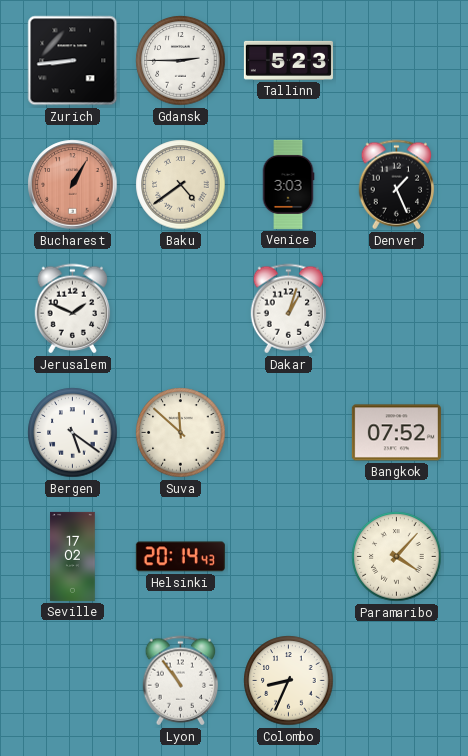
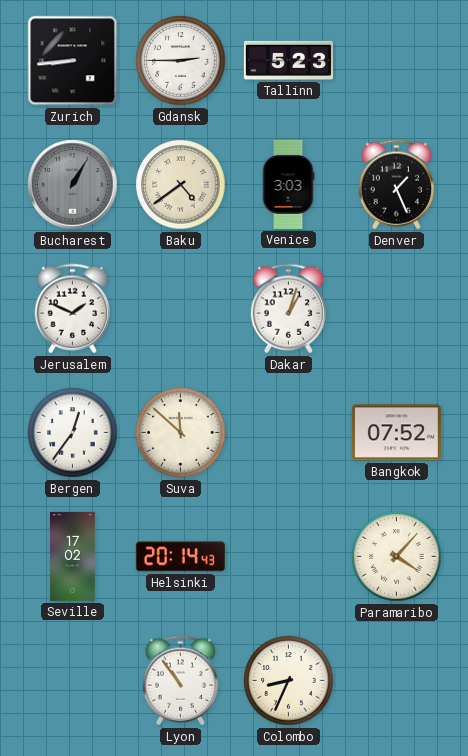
Bucharest dial: salmon -> grey
Bergen: 5:21 -> 12:36
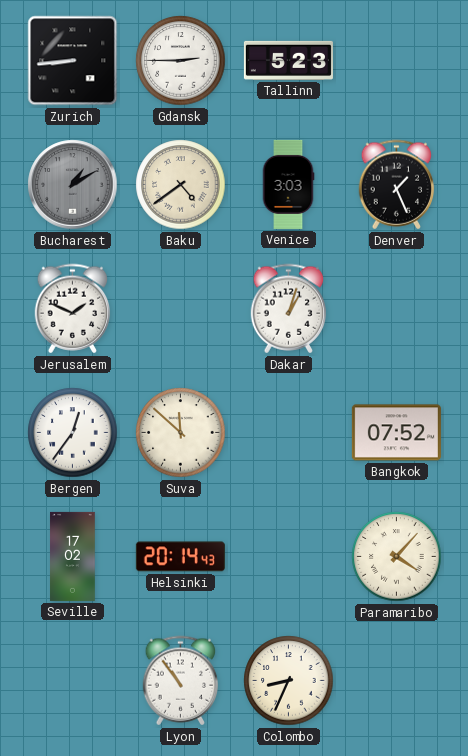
Bucharest: 1:05 -> 1:10
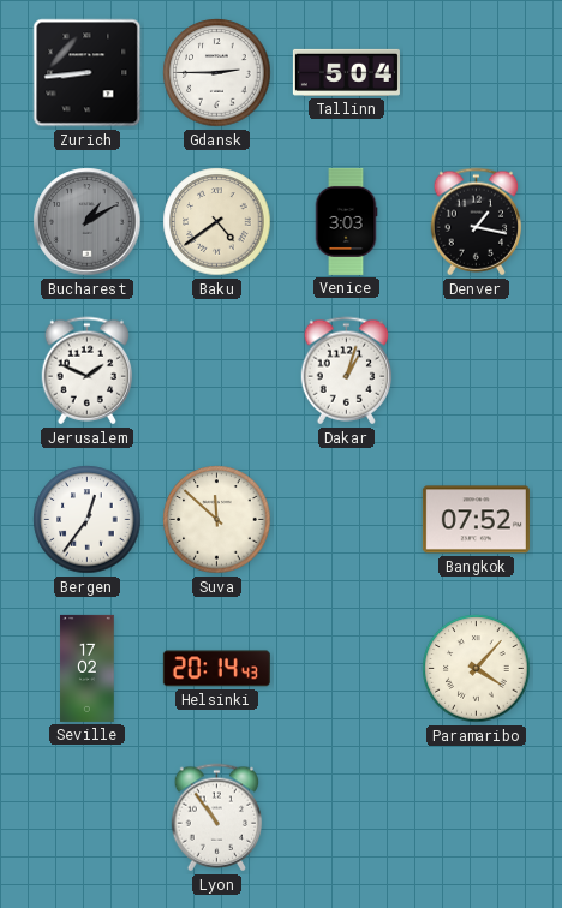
Tallinn: 5:23 -> 5:04
Denver: 1:26 -> 1:17
Colombo: 8:34 -> none
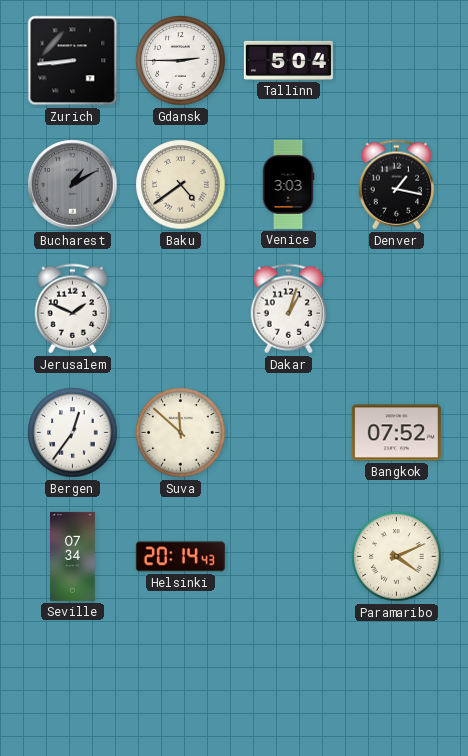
Seville: 17:02 -> 07:34
Paramaribo: 4:07 -> 4:11
Lyon: 10:54 -> none
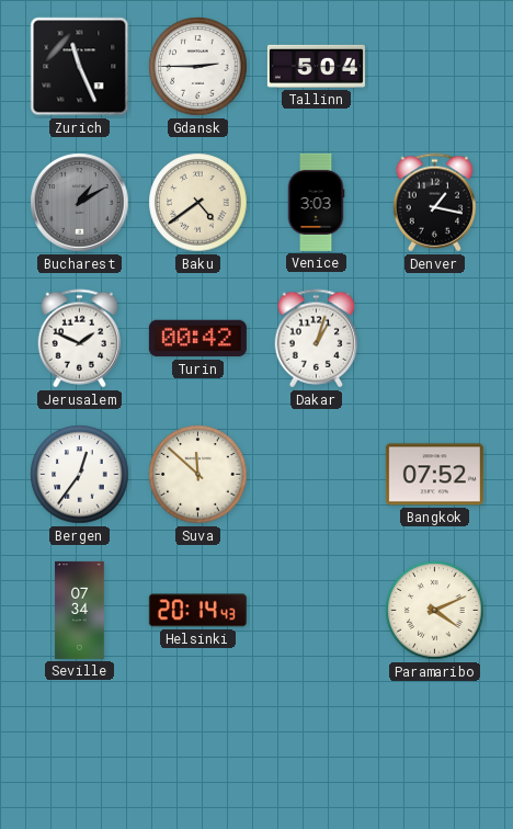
Zurich: 8:44 -> 11:26
Turin: none -> 00:42
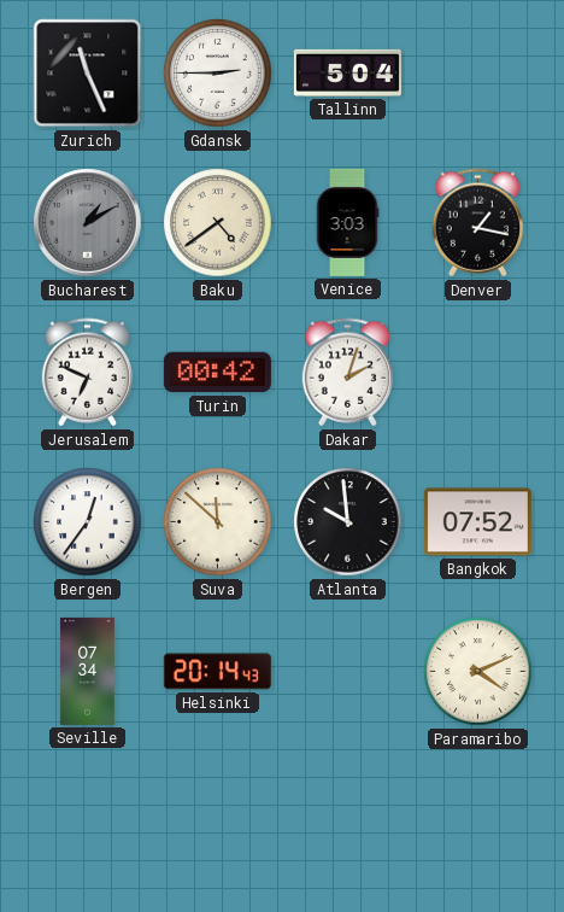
Jerusalem: 1:49 -> 6:49
Dakar: 1:03 -> 2:03
Atlanta: none -> 9:59
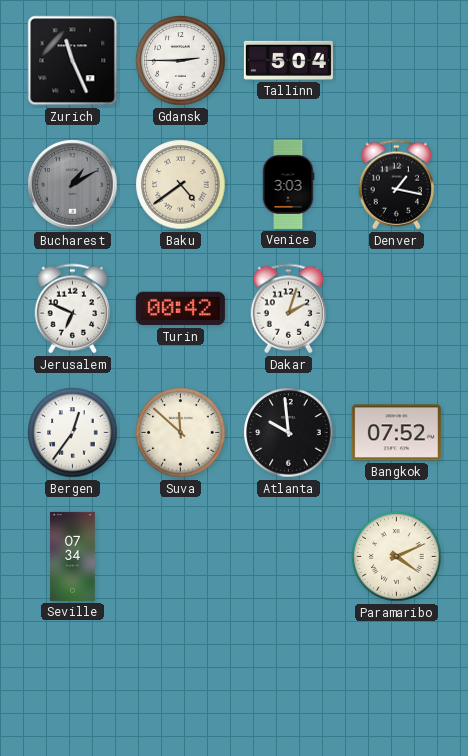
Helsinki: 20:14 -> none
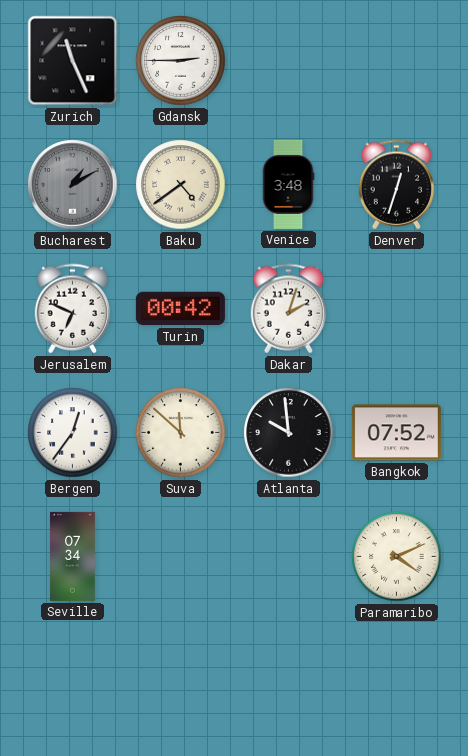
Tallinn: 5:04 -> none
Venice: 3:03 -> 3:48
Denver: 1:17 -> 12:33
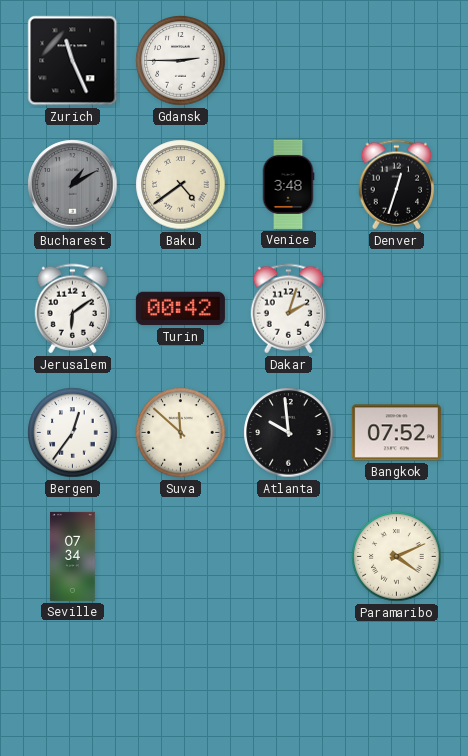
Jerusalem: 6:49 -> 6:09
